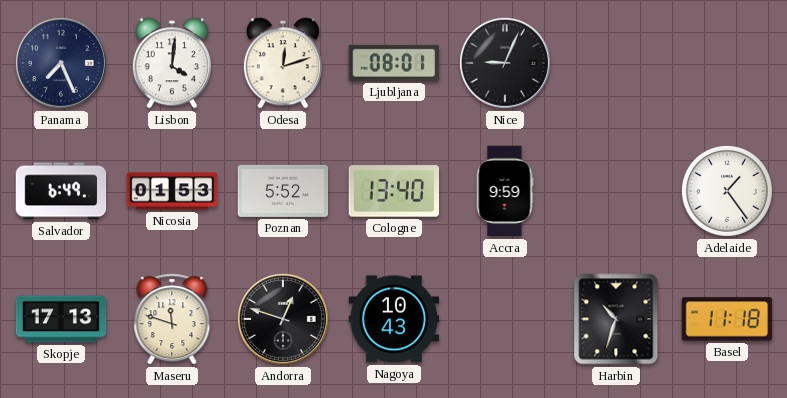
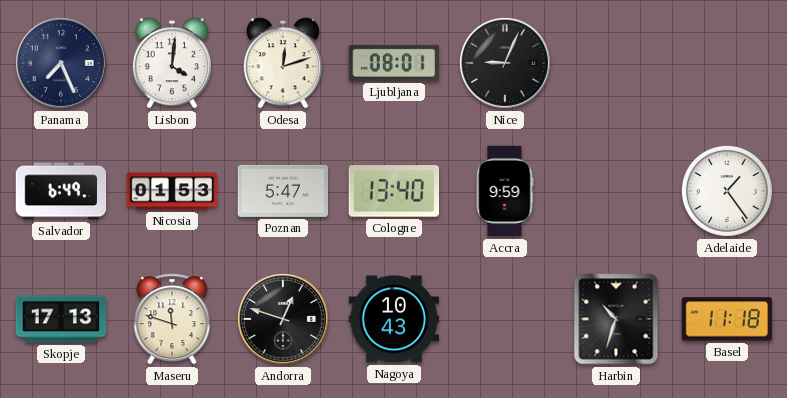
Poznan: 5:52 -> 5:47
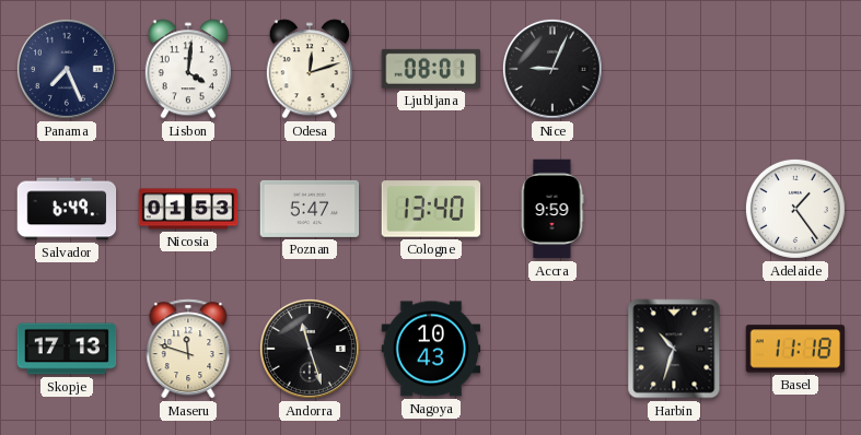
Andorra: 12:48 -> 11:27
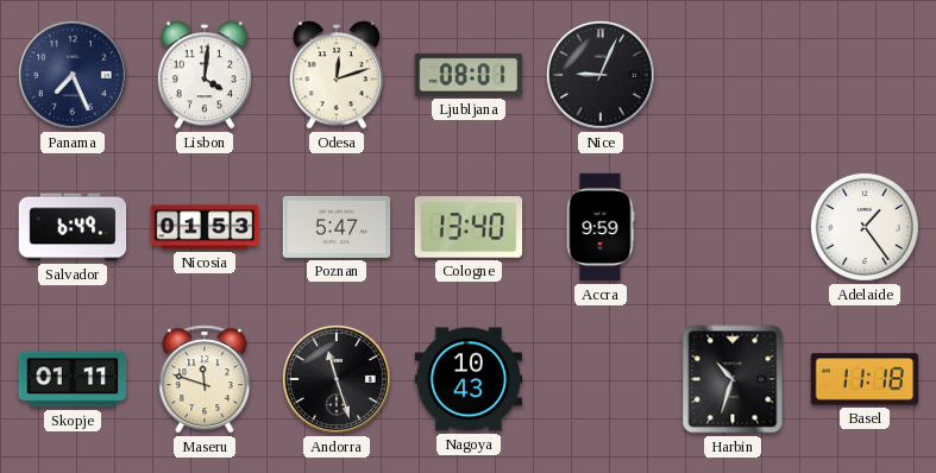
Skopje: 17:13 -> 01:11
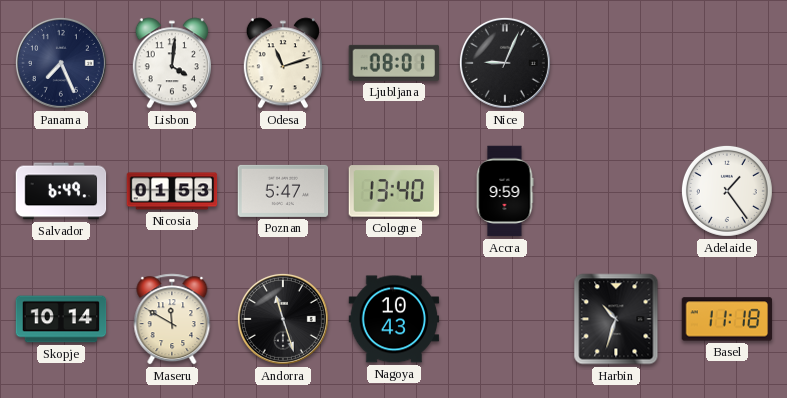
Odesa: 12:12 -> 11:12
Skopje: 01:11 -> 10:14
Maseru: 11:48 -> 11:50
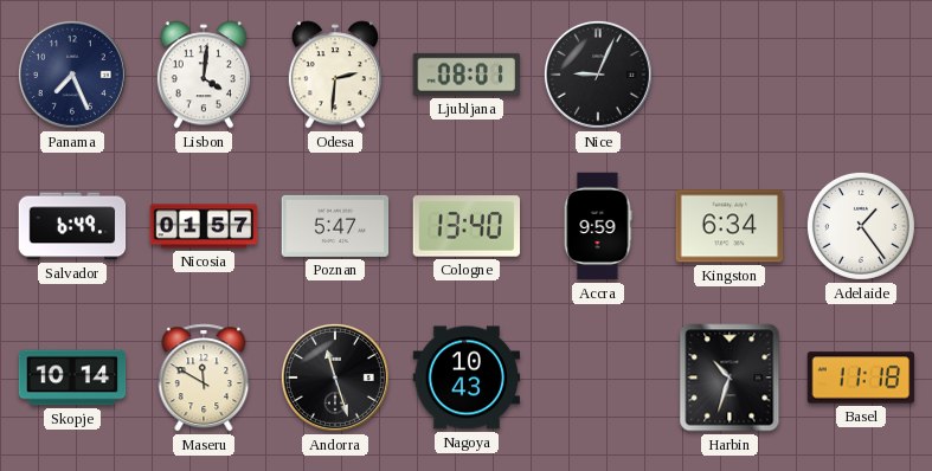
Odesa: 11:12 -> 2:31
Nicosia: 01:53 -> 01:57
Kingston: none -> 6:34
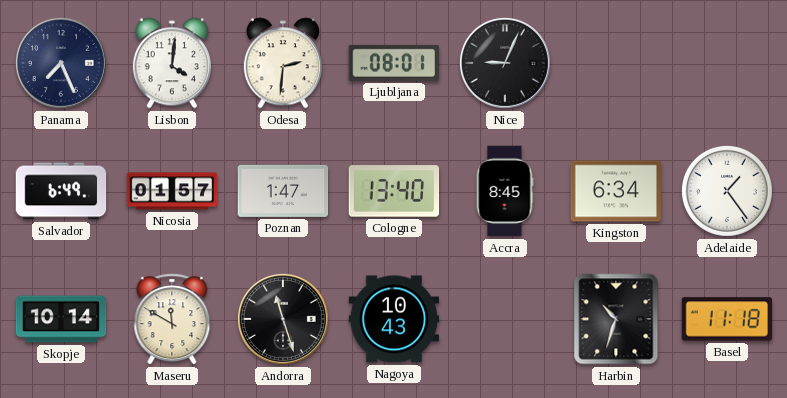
Poznan: 5:47 -> 1:47
Accra: 9:59 -> 8:45
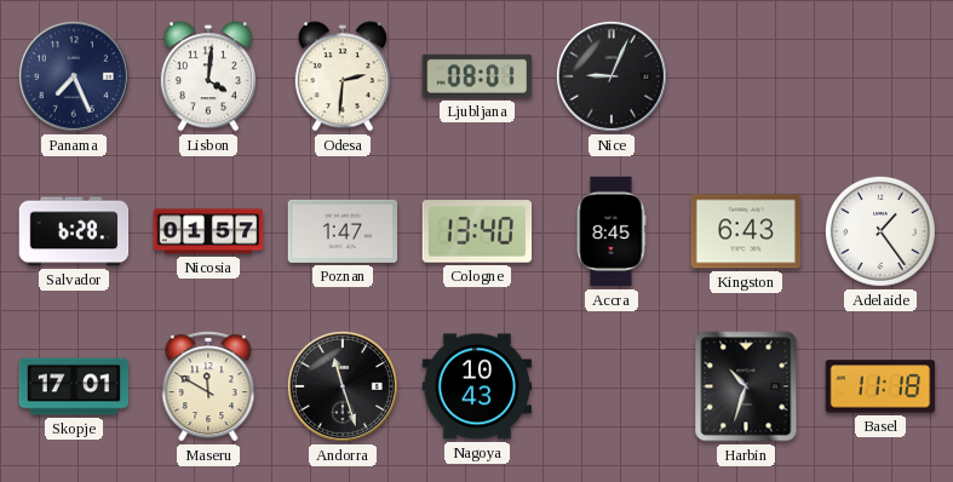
Salvador: 6:49 -> 6:28
Kingston: 6:34 -> 6:43
Skopje: 10:14 -> 17:01
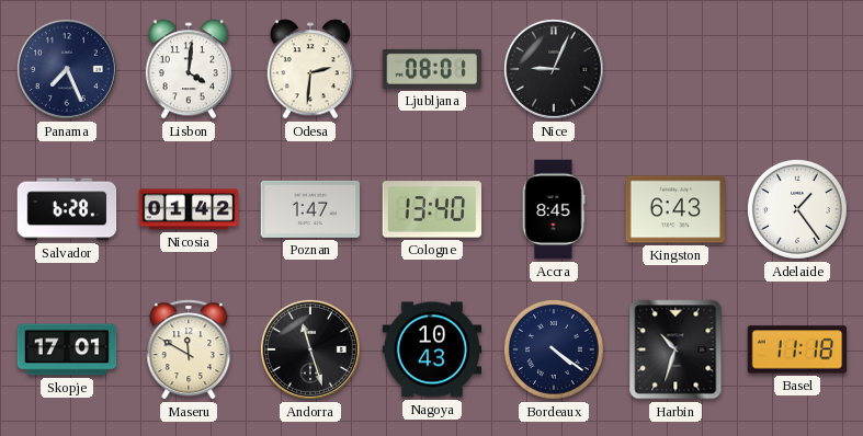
Nicosia: 01:57 -> 01:42
Bordeaux: none -> 4:21
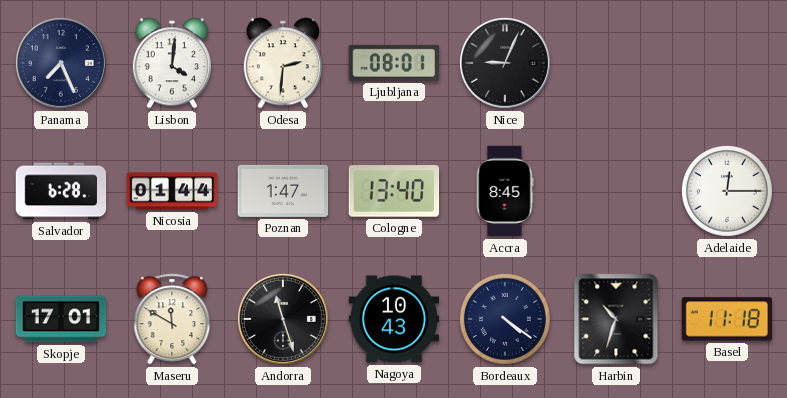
Nicosia: 01:42 -> 01:44
Kingston: 6:43 -> none
Adelaide: 1:24 -> 12:15
